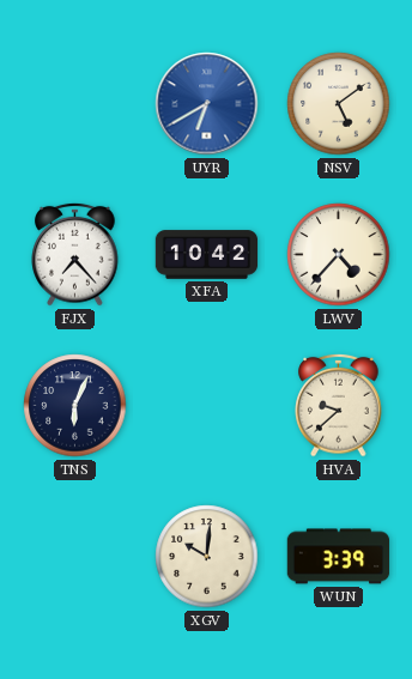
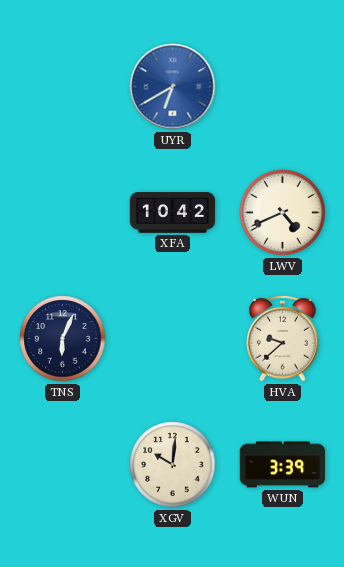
NSV: 5:09 -> none
FJX: 7:23 -> none
LWV: 4:37 -> 4:41
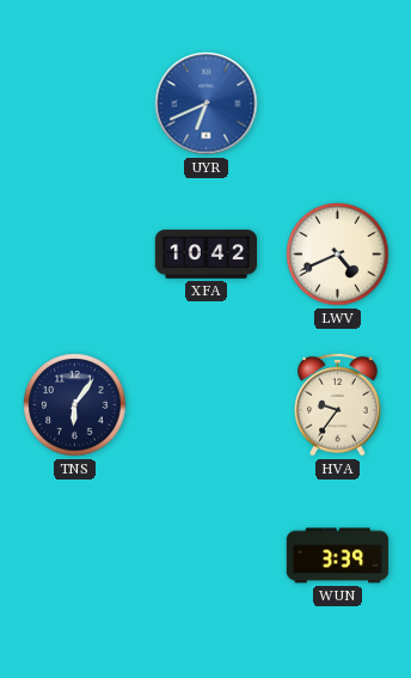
UYR: 6:40 -> 6:41
TNS: 6:04 -> 6:06
HVA: 9:38 -> 9:36
XGV: 10:01 -> none
